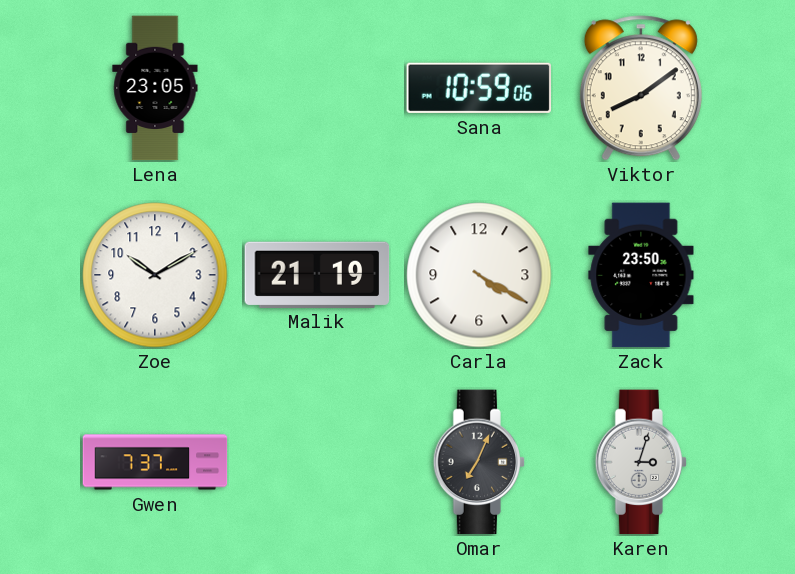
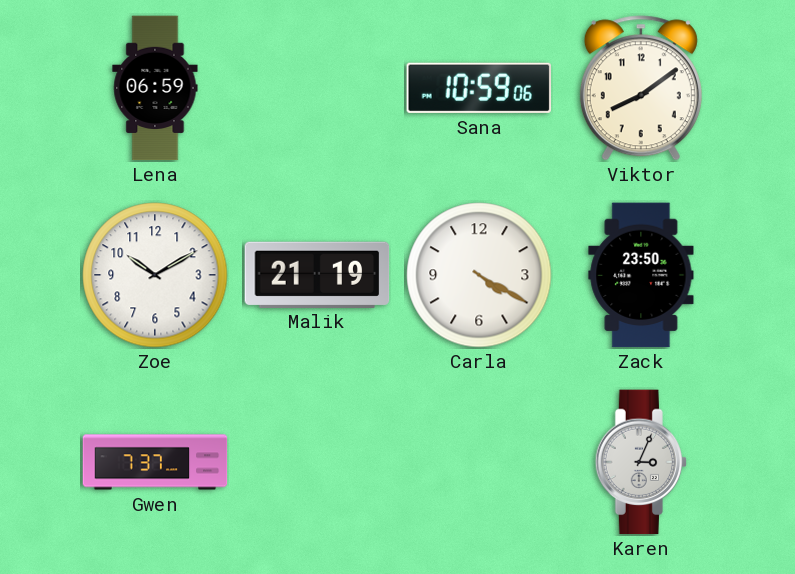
Lena: 23:05 -> 06:59
Omar: 7:04 -> none
Karen: 3:03 -> 3:04
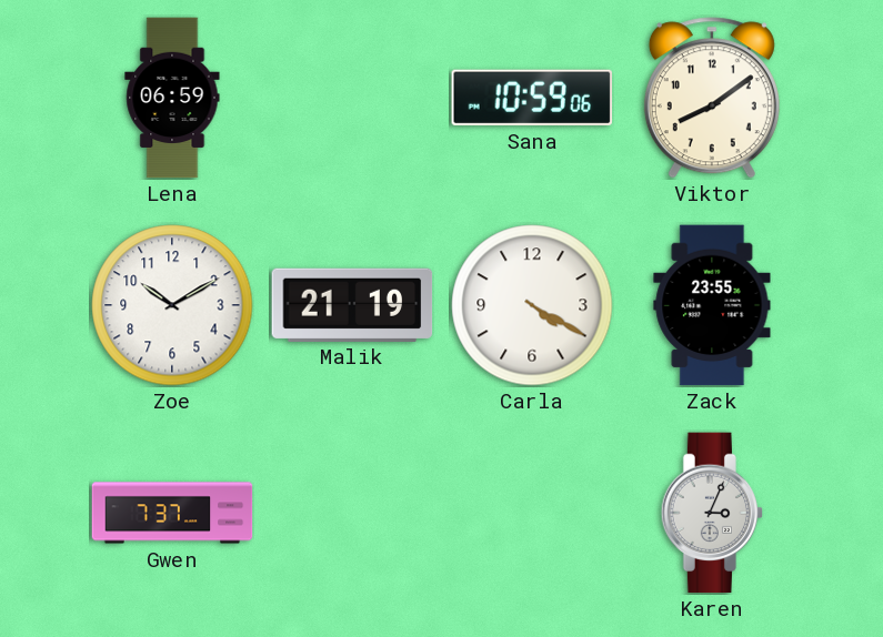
Zack: 23:50 -> 23:55
